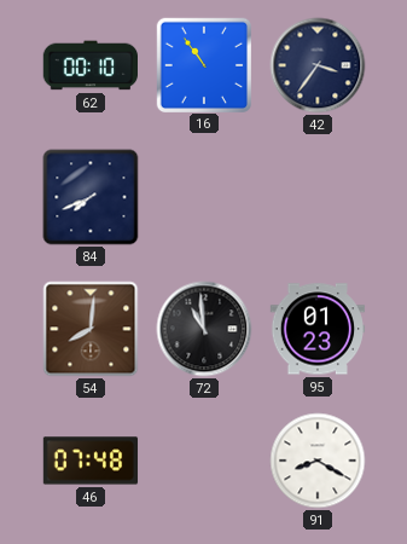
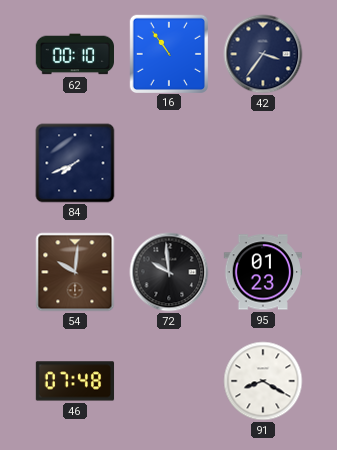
54: 8:01 -> 10:01
72: 10:59 -> 9:59
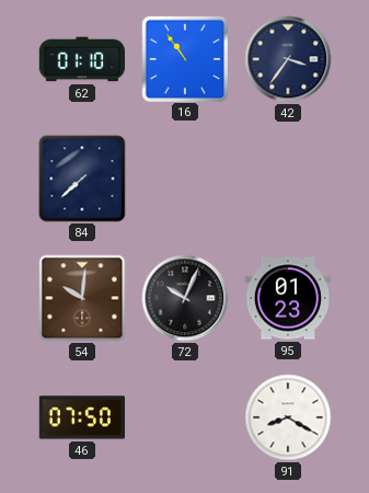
62: 00:10 -> 01:10
84: 7:41 -> 7:38
72: 9:59 -> 10:04
46: 07:48 -> 07:50
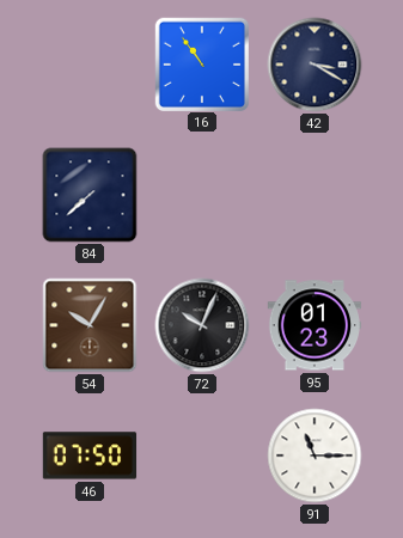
62: 01:10 -> none
42: 3:36 -> 3:20
54: 10:01 -> 10:05
91: 8:20 -> 11:15
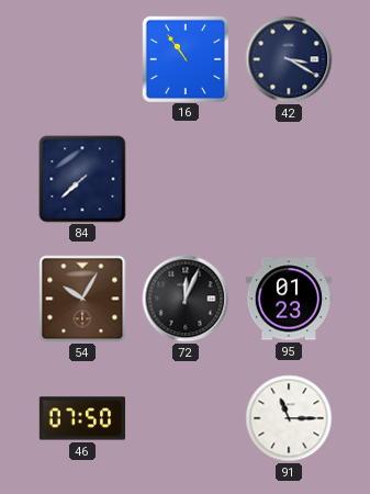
72: 10:04 -> 12:04
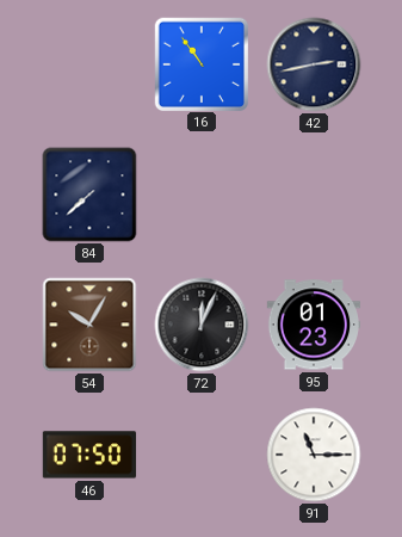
42: 3:20 -> 2:43
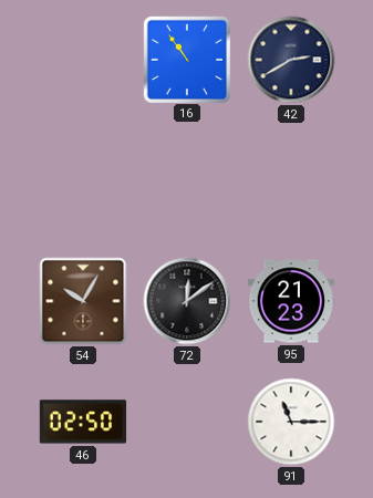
42: 2:43 -> 2:40
84: 7:38 -> none
72: 12:04 -> 12:09
95: 01:23 -> 21:23
46: 07:50 -> 02:50
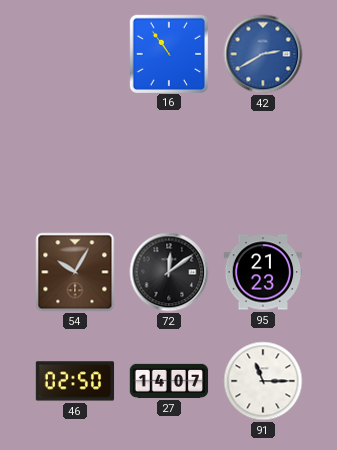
42 dial: navy -> blue
27: none -> 14:07
